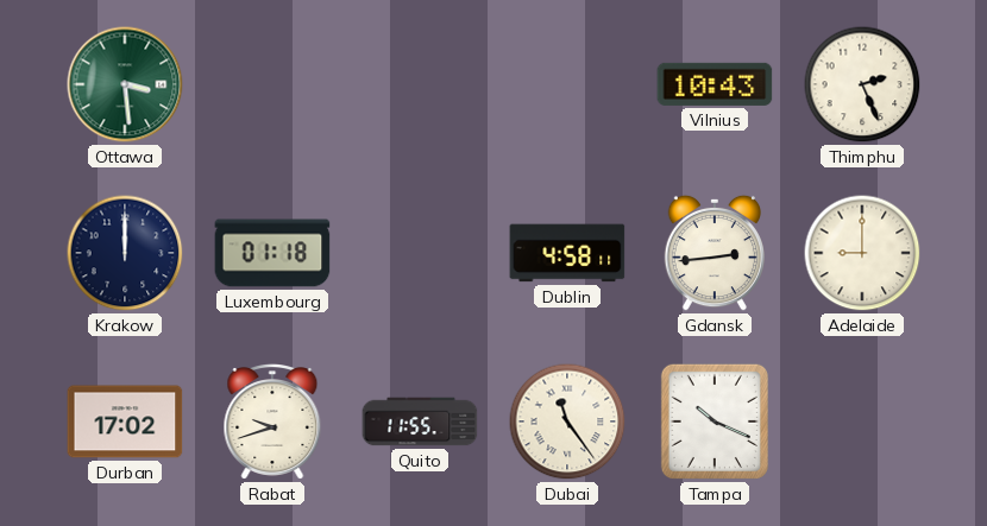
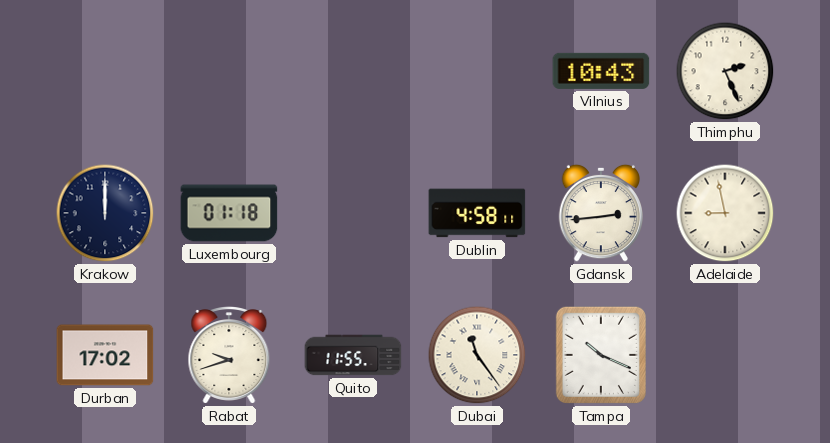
Ottawa: 3:29 -> none
Adelaide: 9:00 -> 8:58
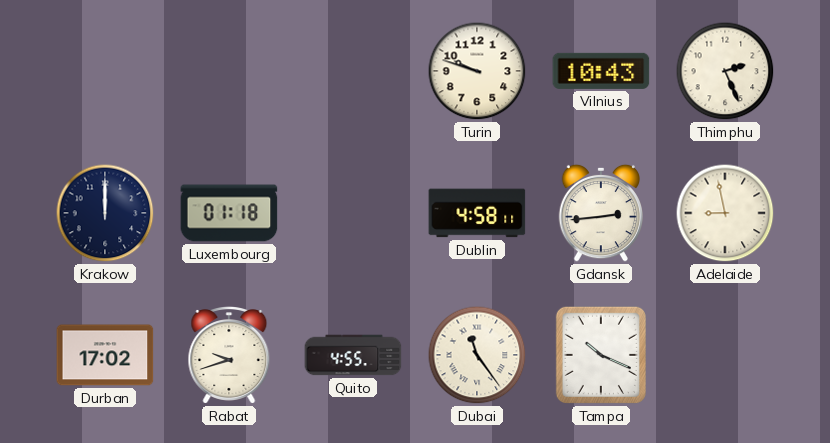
Turin: none -> 9:48
Quito: 11:55 -> 4:55
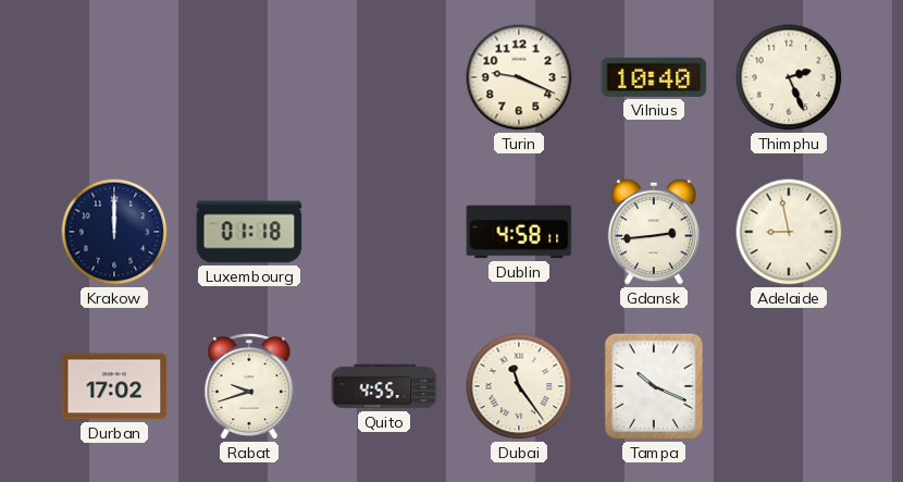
Turin: 9:48 -> 9:19
Vilnius: 10:43 -> 10:40
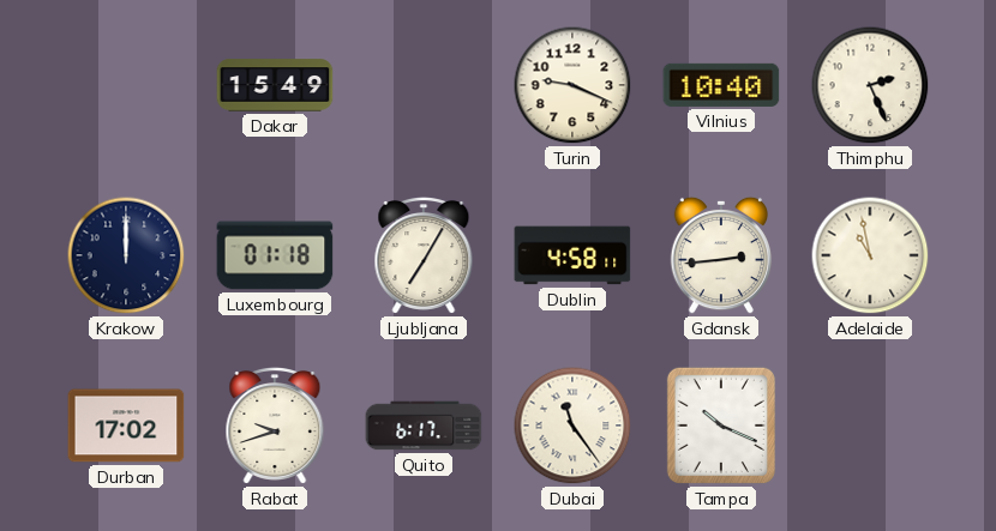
Dakar: none -> 15:49
Ljubljana: none -> 7:05
Adelaide: 8:58 -> 10:58
Quito: 4:55 -> 6:17
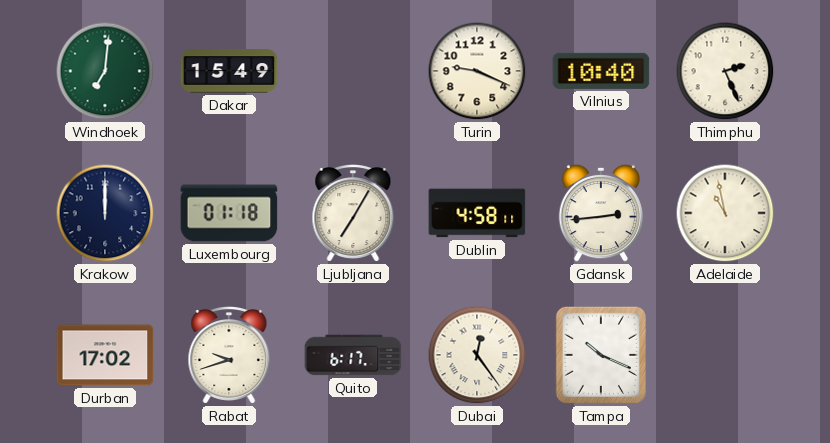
Windhoek: none -> 7:01
Dubai: 11:24 -> 12:24
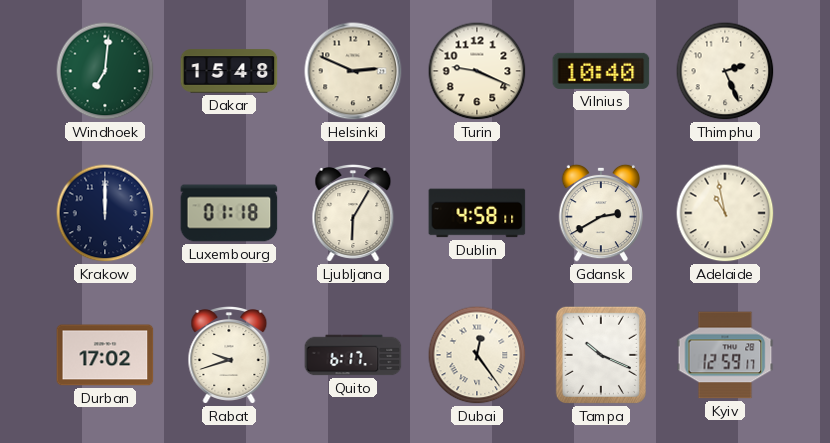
Dakar: 15:49 -> 15:48
Helsinki: none -> 2:49
Ljubljana: 7:05 -> 6:05
Gdansk: 2:44 -> 2:40
Kyiv: none -> 12:59
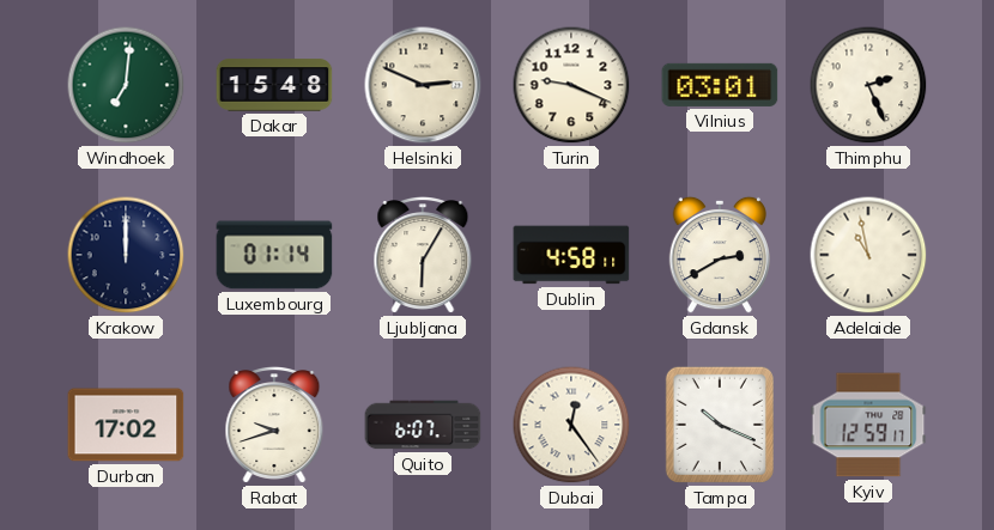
Vilnius: 10:40 -> 03:01
Luxembourg: 01:18 -> 01:14
Quito: 6:17 -> 6:07
